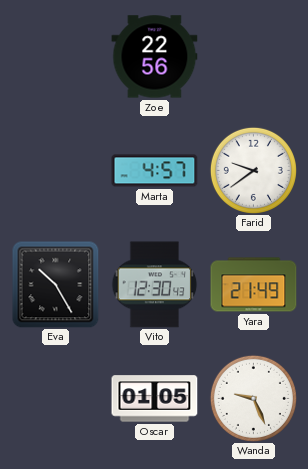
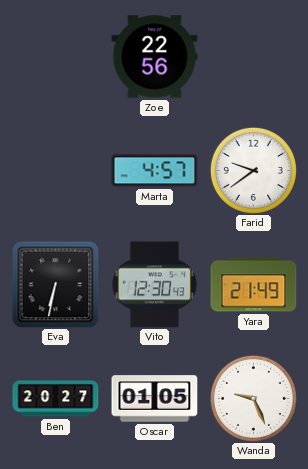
Eva: 10:25 -> 6:32
Ben: none -> 20:27
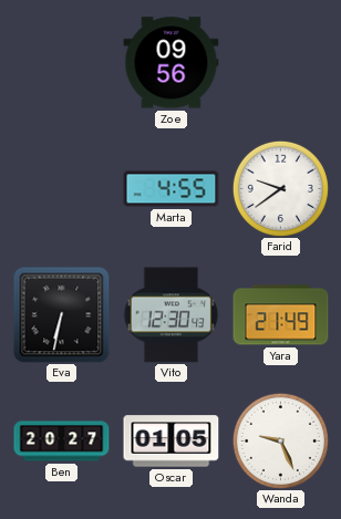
Zoe: 22:56 -> 09:56
Marta: 4:57 -> 4:55
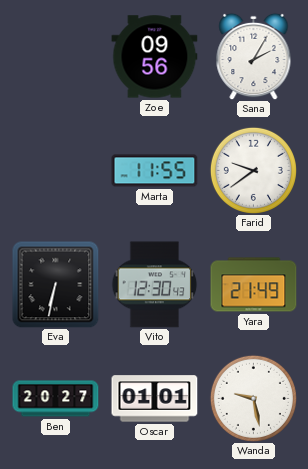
Sana: none -> 2:05
Marta: 4:55 -> 11:55
Oscar: 01:05 -> 01:01
Wanda: 9:26 -> 9:28
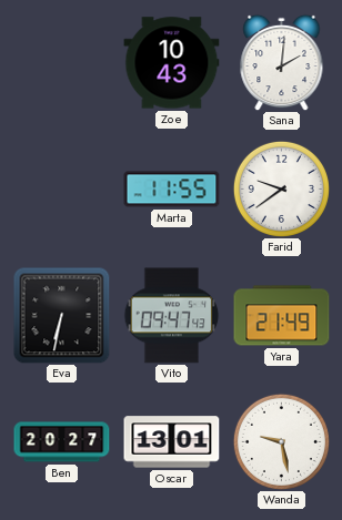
Zoe: 09:56 -> 10:43
Sana: 2:05 -> 2:01
Vito: 12:30 -> 09:47
Oscar: 01:01 -> 13:01
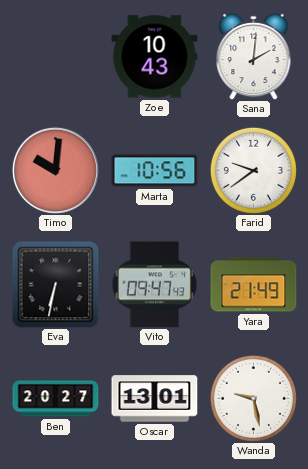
Timo: none -> 10:01
Marta: 11:55 -> 10:56
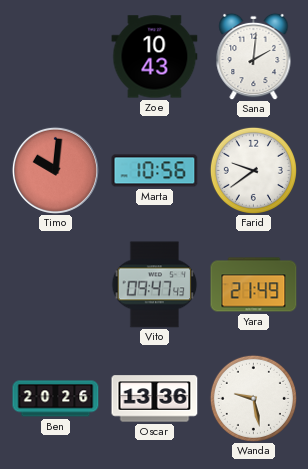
Eva: 6:32 -> none
Ben: 20:27 -> 20:26
Oscar: 13:01 -> 13:36
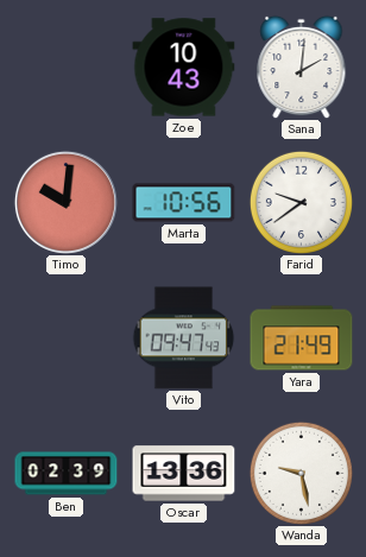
Ben: 20:26 -> 02:39
